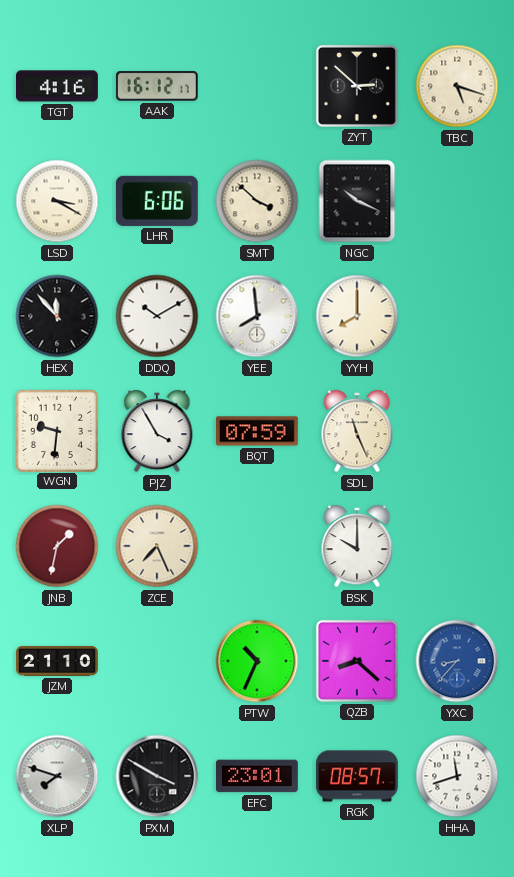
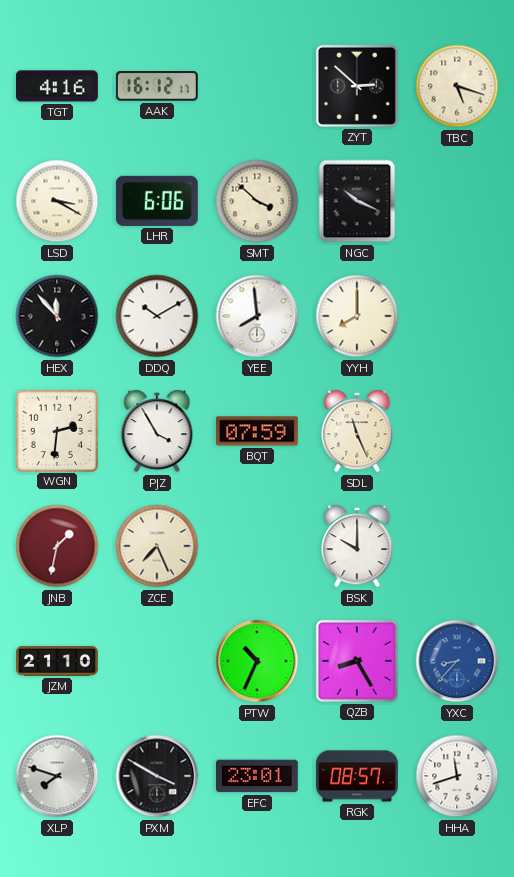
WGN: 9:31 -> 2:31
QZB: 8:22 -> 8:25
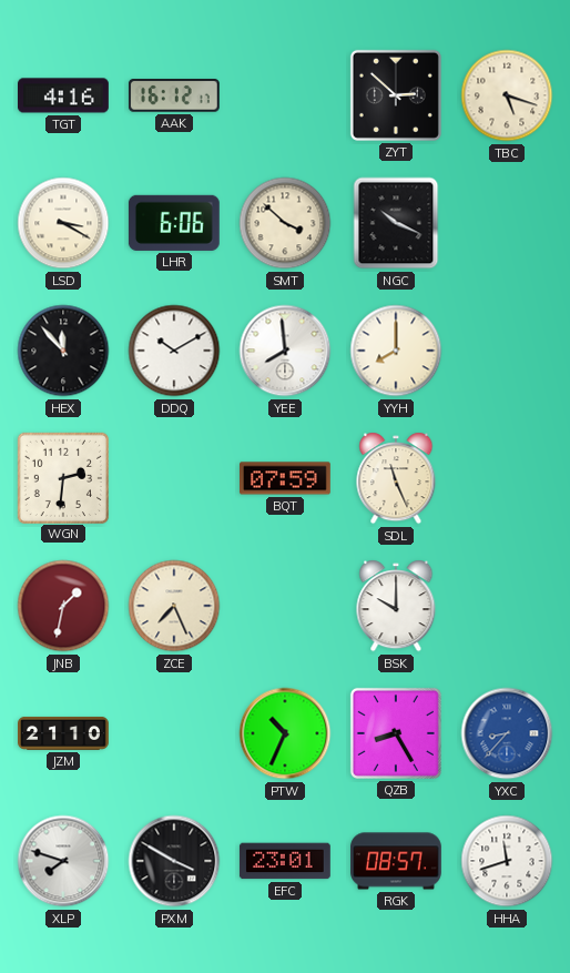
PJZ: 3:55 -> none
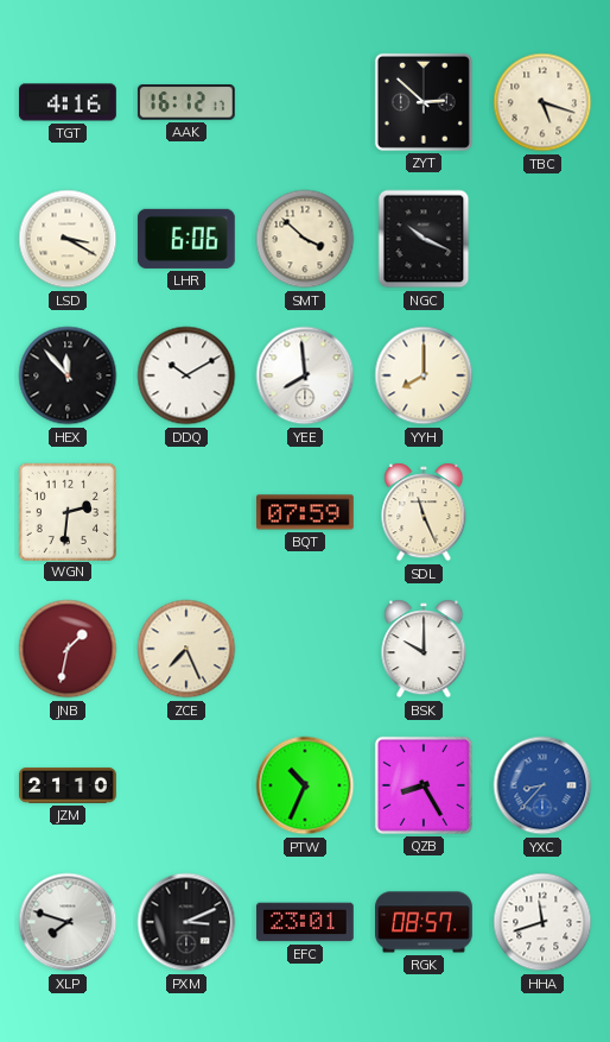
PXM: 3:50 -> 3:11
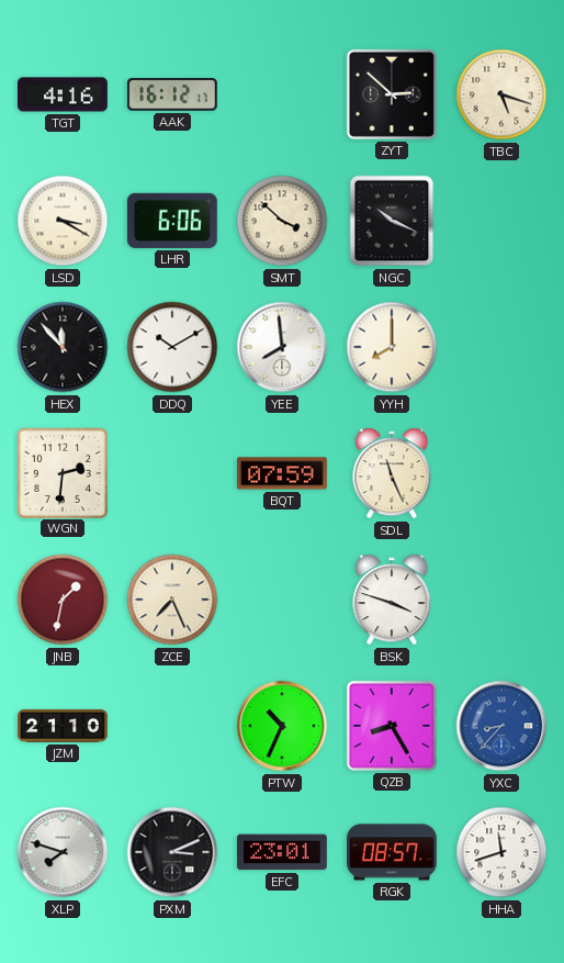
BSK: 10:00 -> 3:48
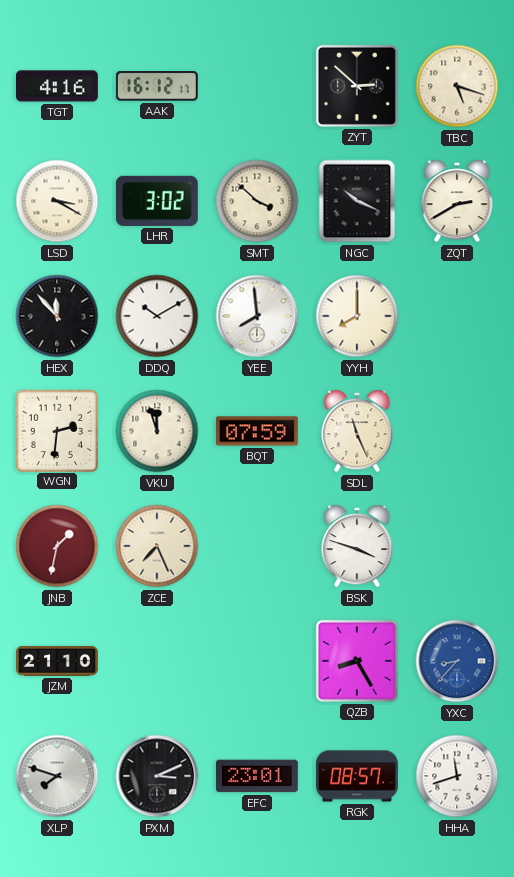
LHR: 6:06 -> 3:02
ZQT: none -> 2:40
VKU: none -> 11:57
PTW: 10:34 -> none
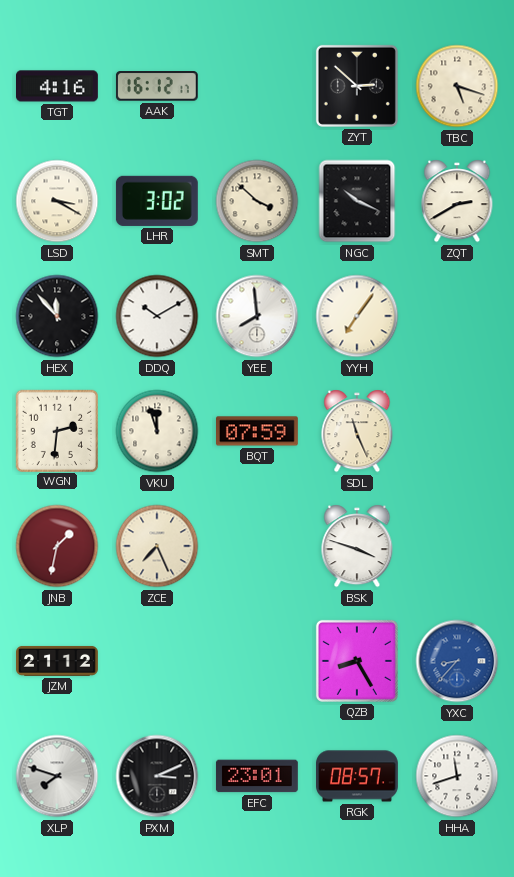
YYH: 8:00 -> 7:06
JZM: 21:10 -> 21:12
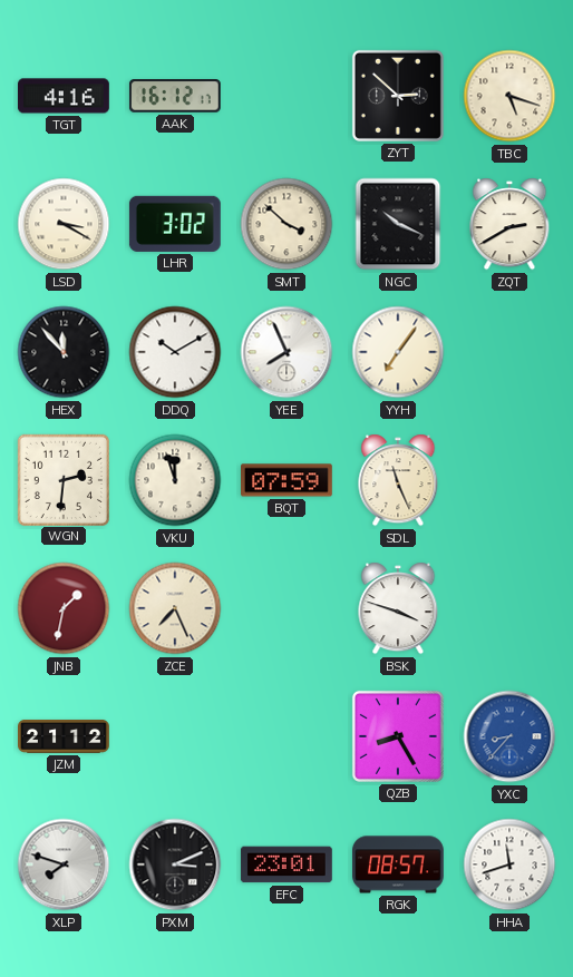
YEE: 7:59 -> 7:56
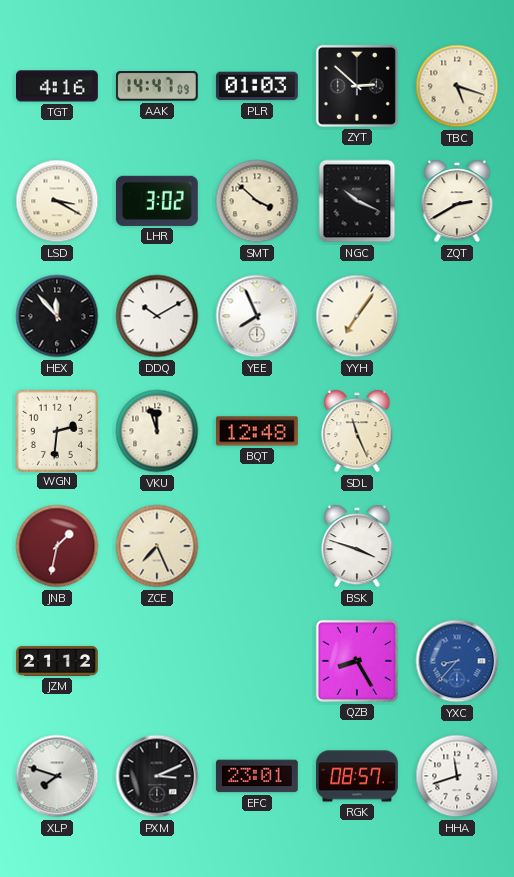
AAK: 16:12 -> 14:47
PLR: none -> 01:03
BQT: 07:59 -> 12:48
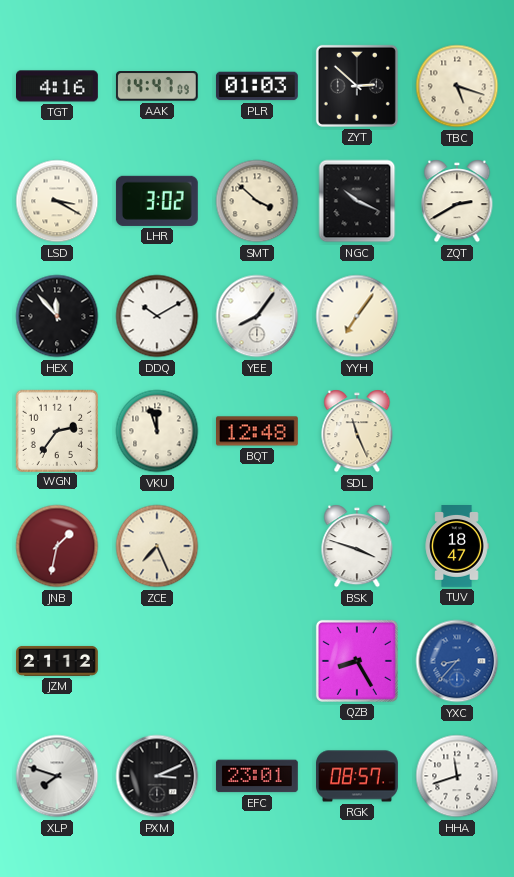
YEE: 7:56 -> 8:06
WGN: 2:31 -> 2:36
TUV: none -> 18:47
